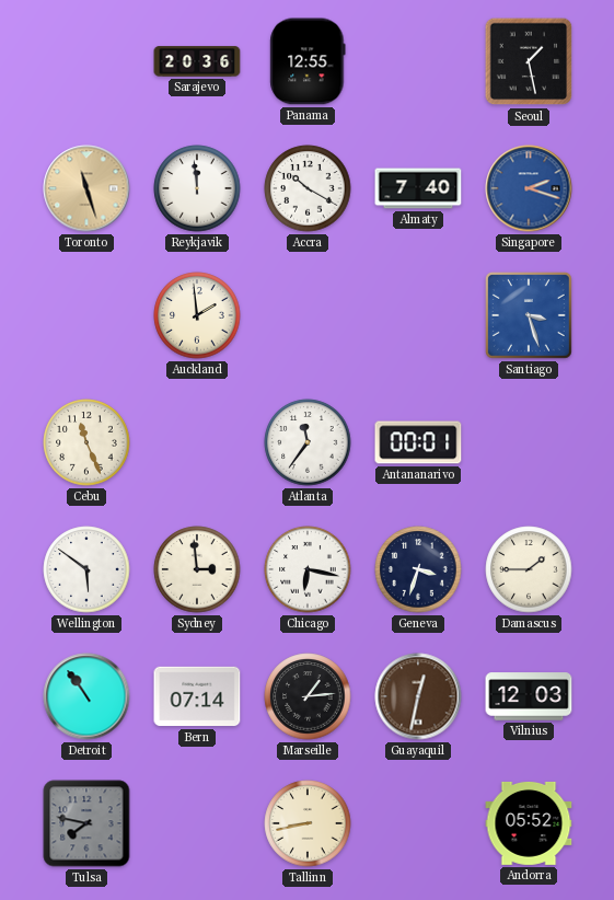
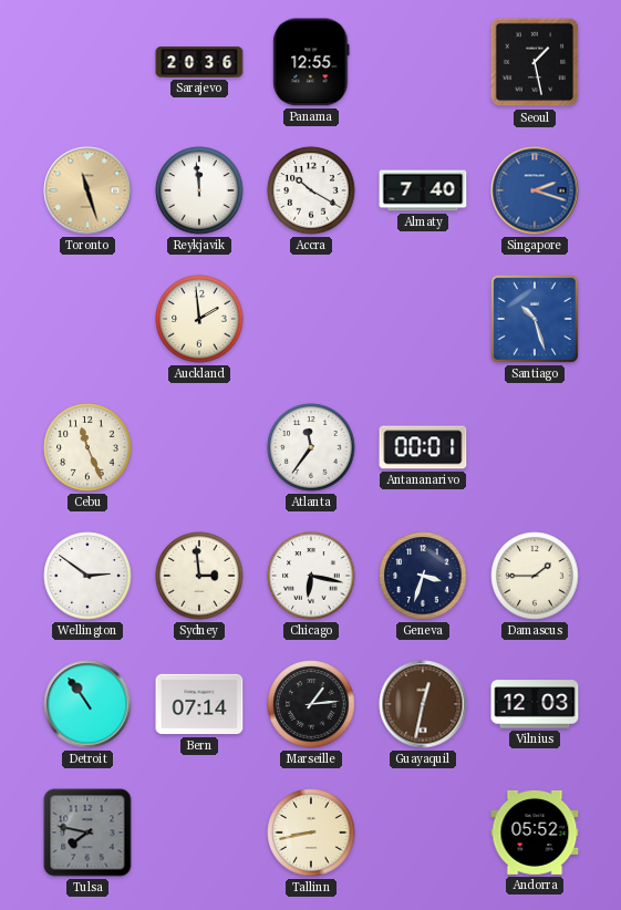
Santiago: 3:27 -> 10:27
Wellington: 5:51 -> 2:51
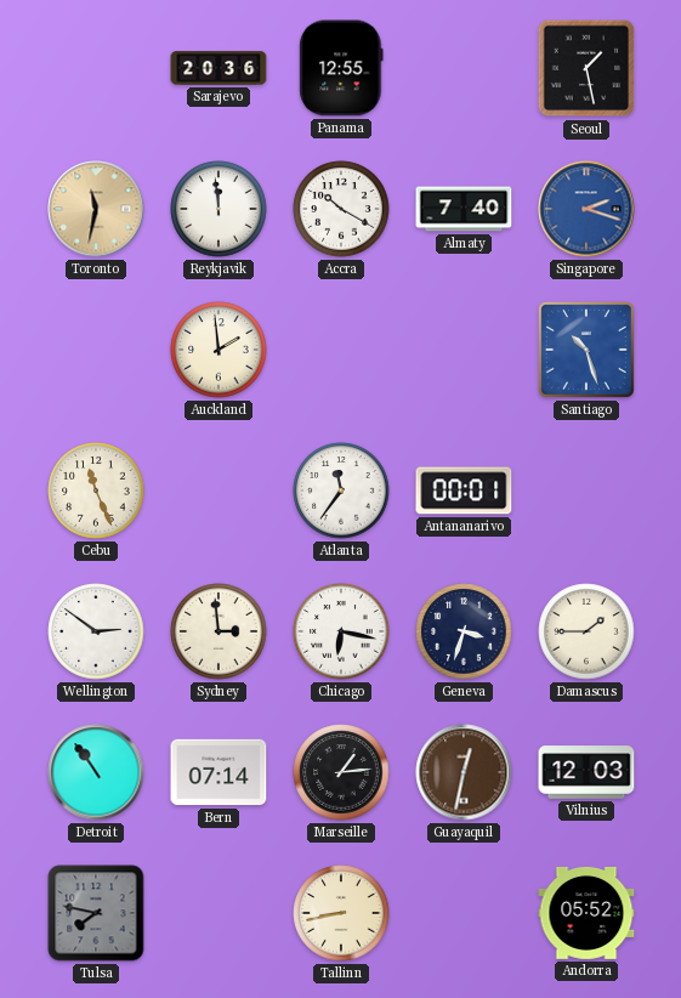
Toronto: 11:27 -> 11:32
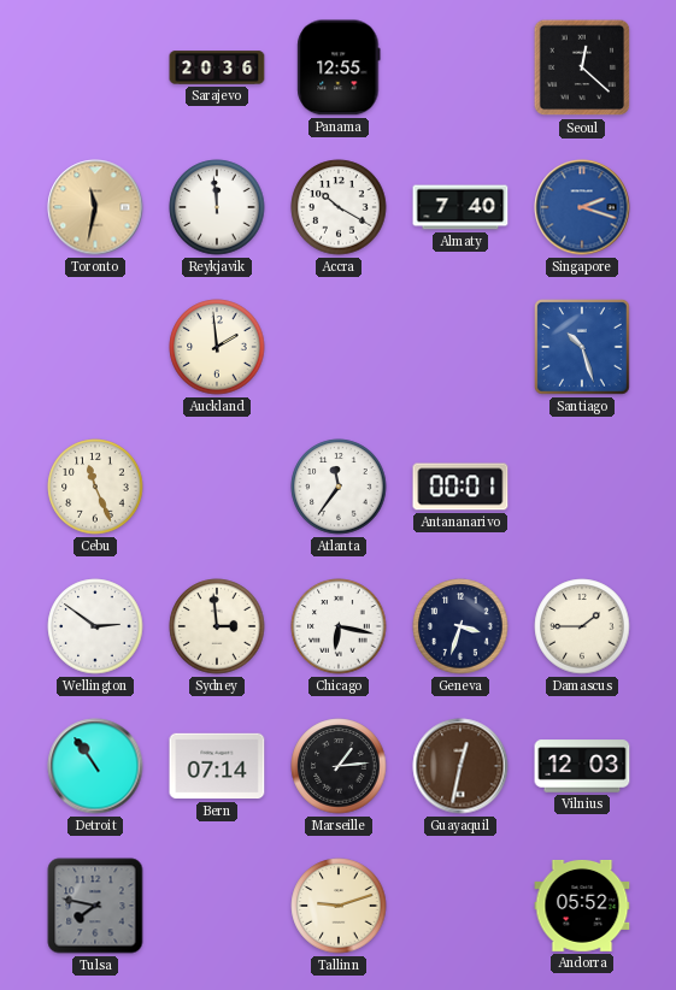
Seoul: 1:28 -> 12:22
Tallinn: 8:43 -> 9:12
